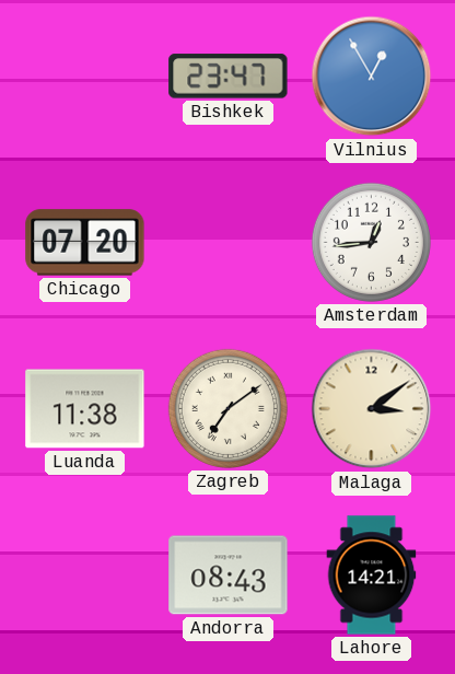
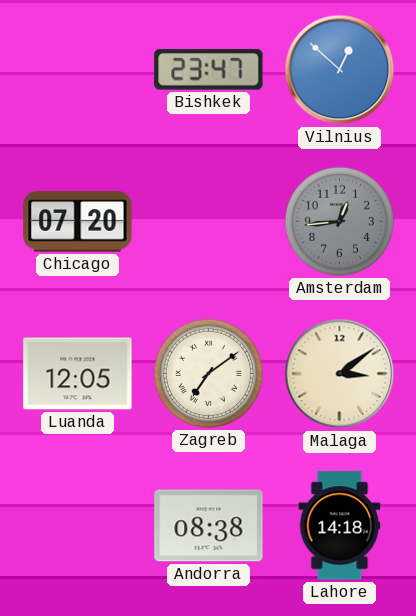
Vilnius: 12:55 -> 12:52
Amsterdam dial: white -> grey
Luanda: 11:38 -> 12:05
Andorra: 08:43 -> 08:38
Lahore: 14:21 -> 14:18
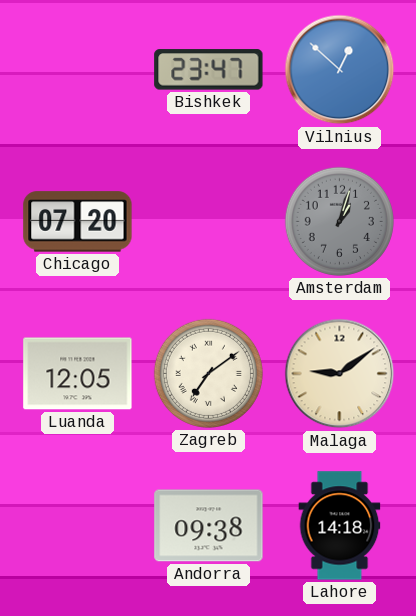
Amsterdam: 12:44 -> 1:03
Malaga: 3:09 -> 9:09
Andorra: 08:38 -> 09:38
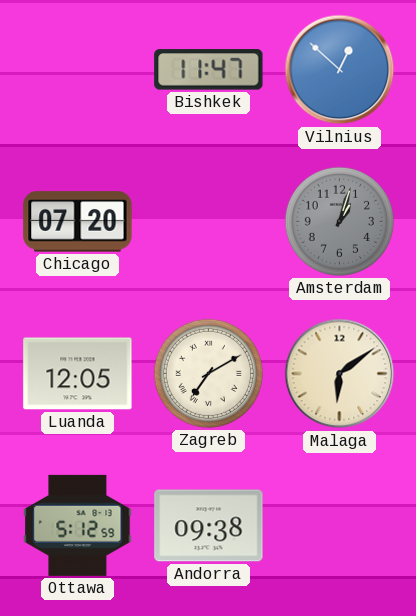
Bishkek: 23:47 -> 11:47
Zagreb: 7:09 -> 7:10
Malaga: 9:09 -> 6:09
Ottawa: none -> 5:12
Lahore: 14:18 -> none
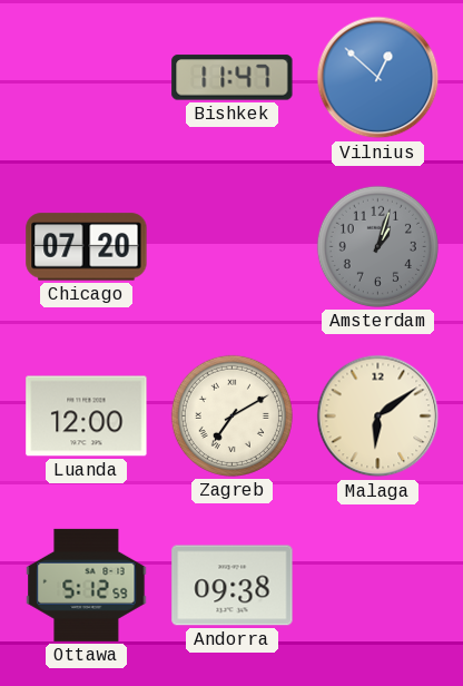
Luanda: 12:05 -> 12:00
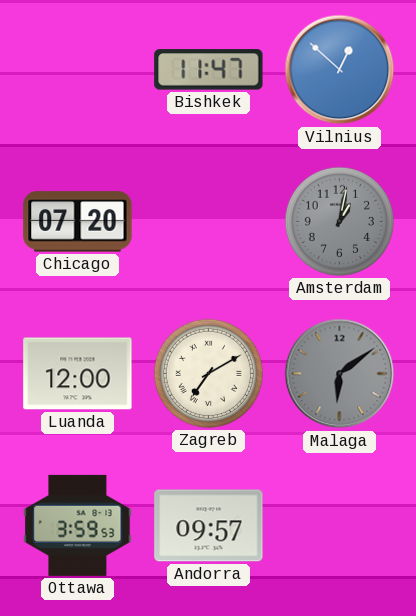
Amsterdam: 1:03 -> 1:02
Malaga dial: cream -> grey
Ottawa: 5:12 -> 3:59
Andorra: 09:38 -> 09:57
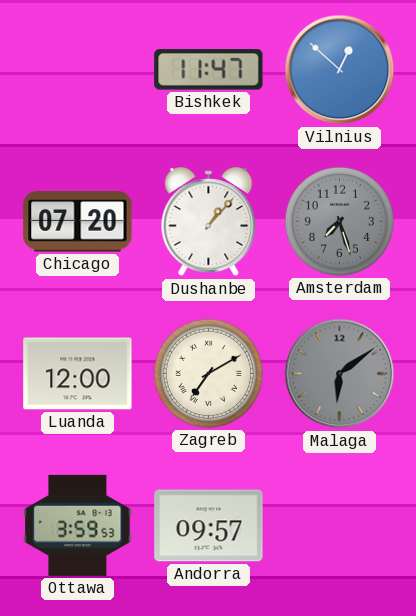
Dushanbe: none -> 1:07
Amsterdam: 1:02 -> 7:27
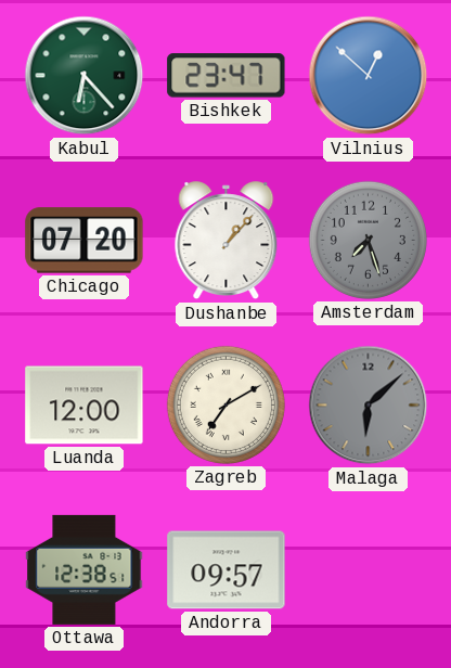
Kabul: none -> 6:23
Bishkek: 11:47 -> 23:47
Malaga: 6:09 -> 6:08
Ottawa: 3:59 -> 12:38
